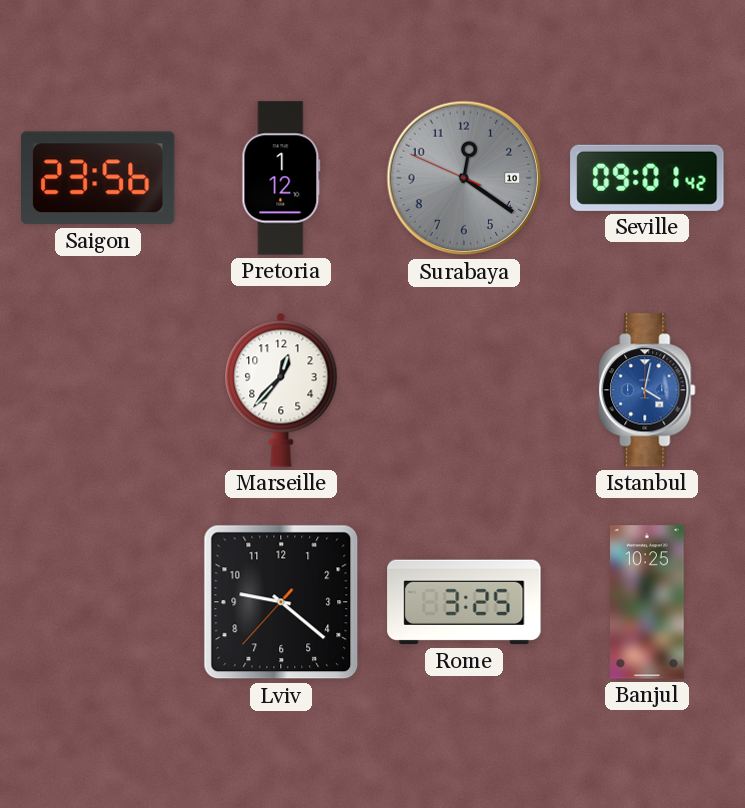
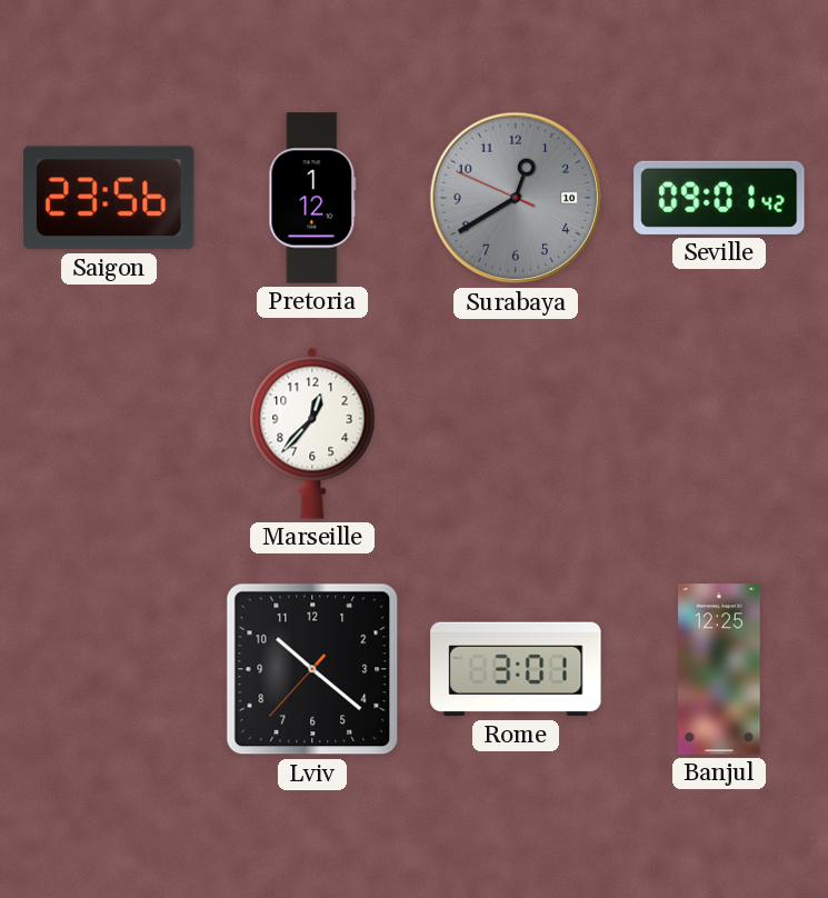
Surabaya: 12:20 -> 12:39
Istanbul: 4:02 -> none
Lviv: 9:21 -> 10:21
Rome: 3:25 -> 3:01
Banjul: 10:25 -> 12:25
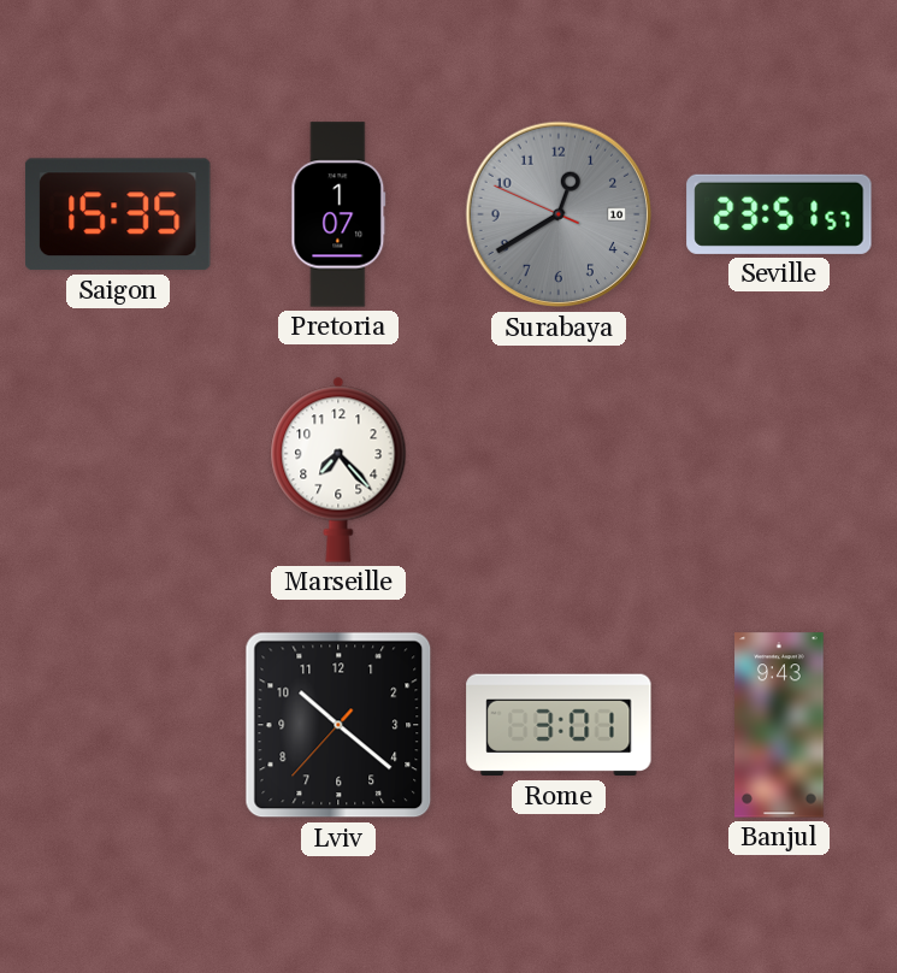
Saigon: 23:56 -> 15:35
Pretoria: 1:12 -> 1:07
Seville: 09:01 -> 23:51
Marseille: 12:37 -> 7:23
Banjul: 12:25 -> 9:43
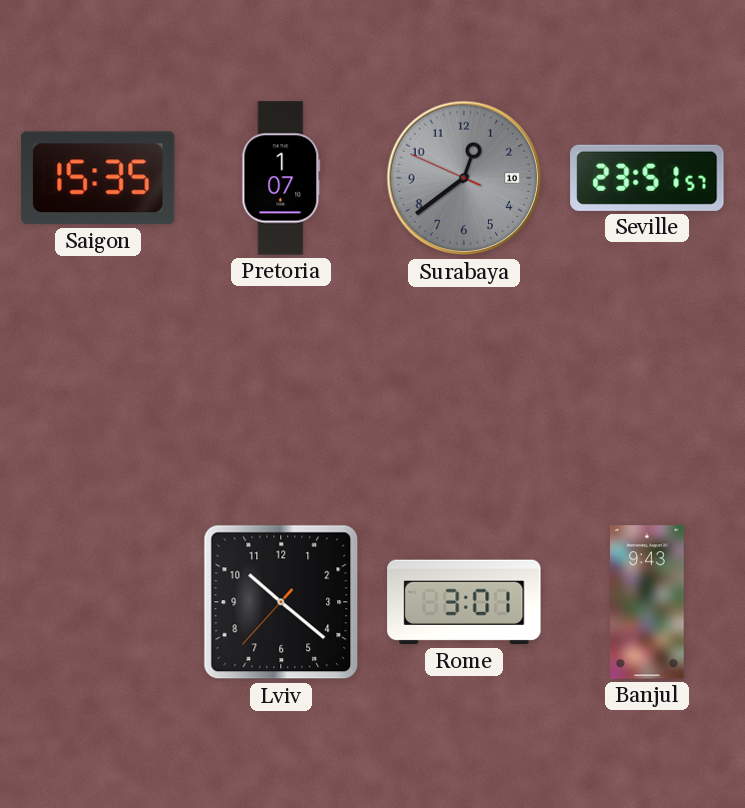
Surabaya: 12:39 -> 12:38
Marseille: 7:23 -> none
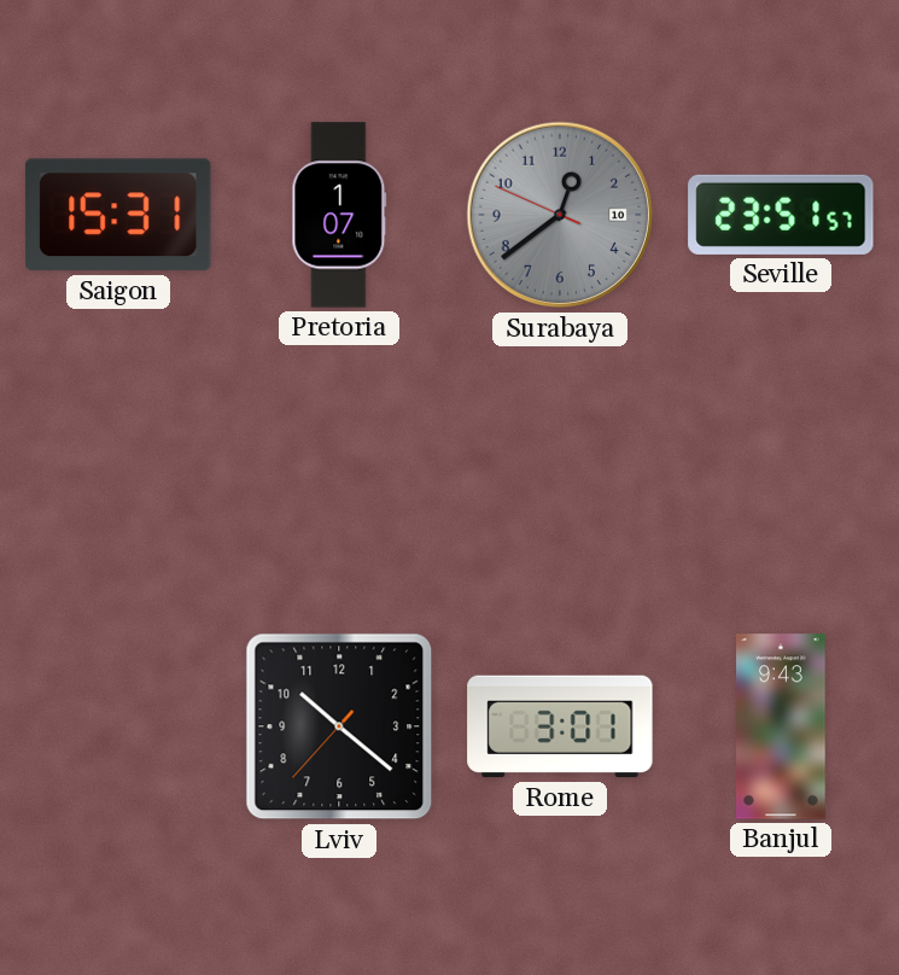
Saigon: 15:35 -> 15:31
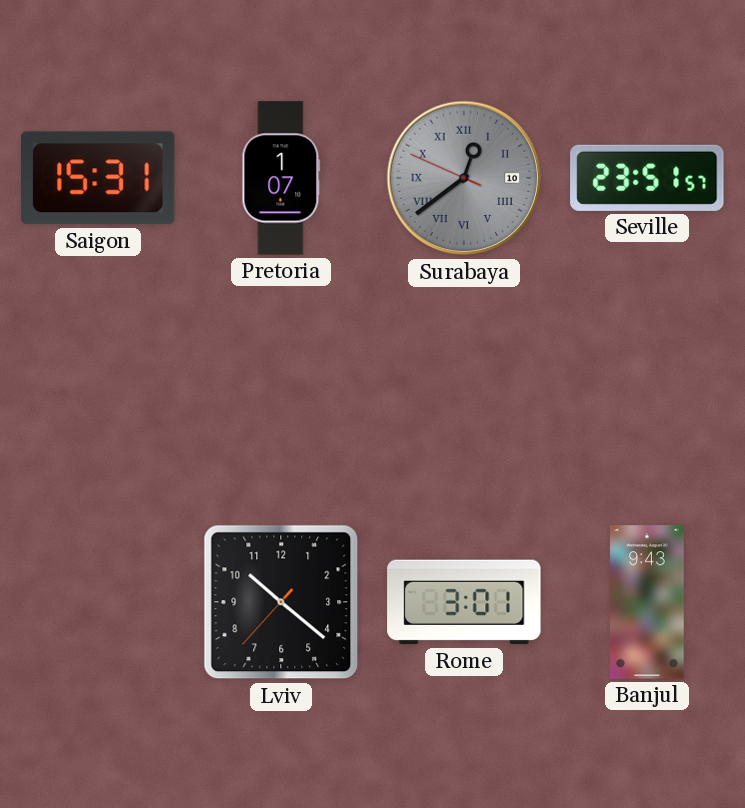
Surabaya numerals: Arabic -> Roman
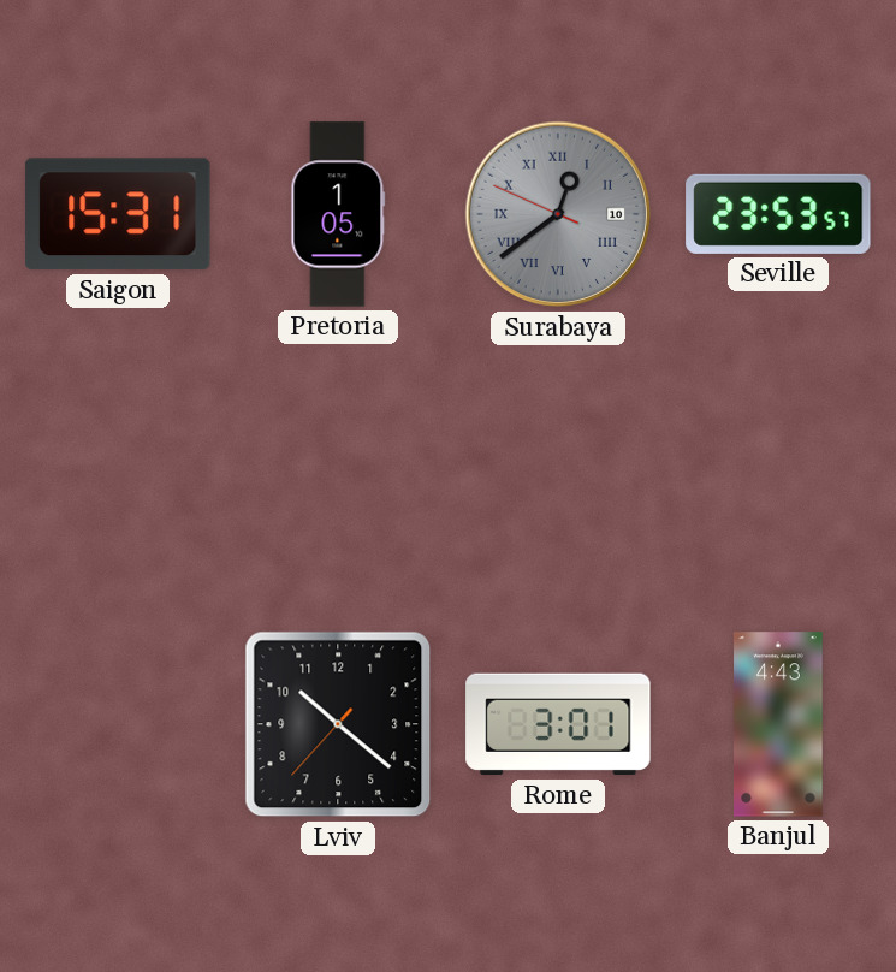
Pretoria: 1:07 -> 1:05
Seville: 23:51 -> 23:53
Banjul: 9:43 -> 4:43
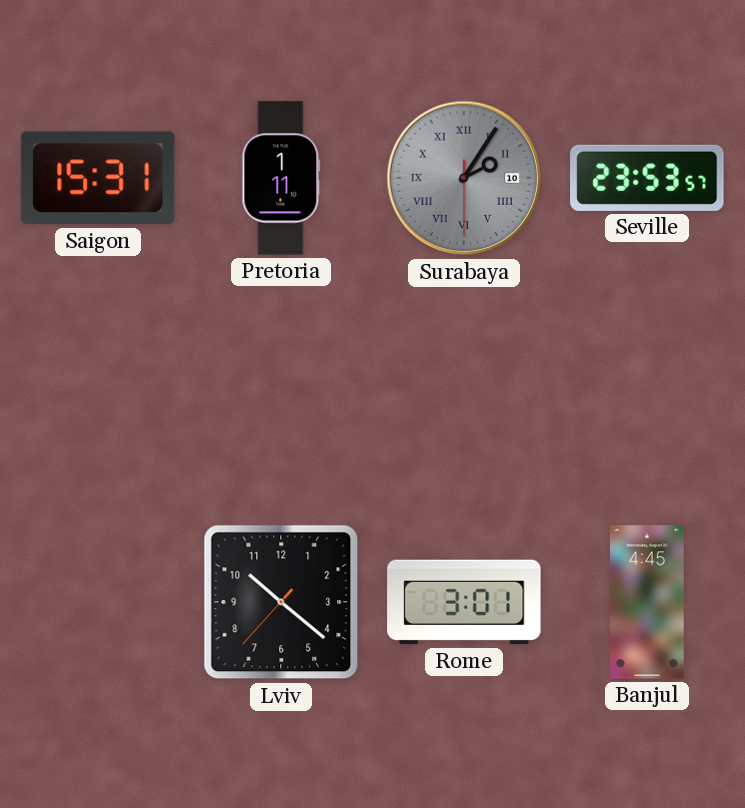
Pretoria: 1:05 -> 1:11
Surabaya: 12:38 -> 2:05
Banjul: 4:43 -> 4:45
